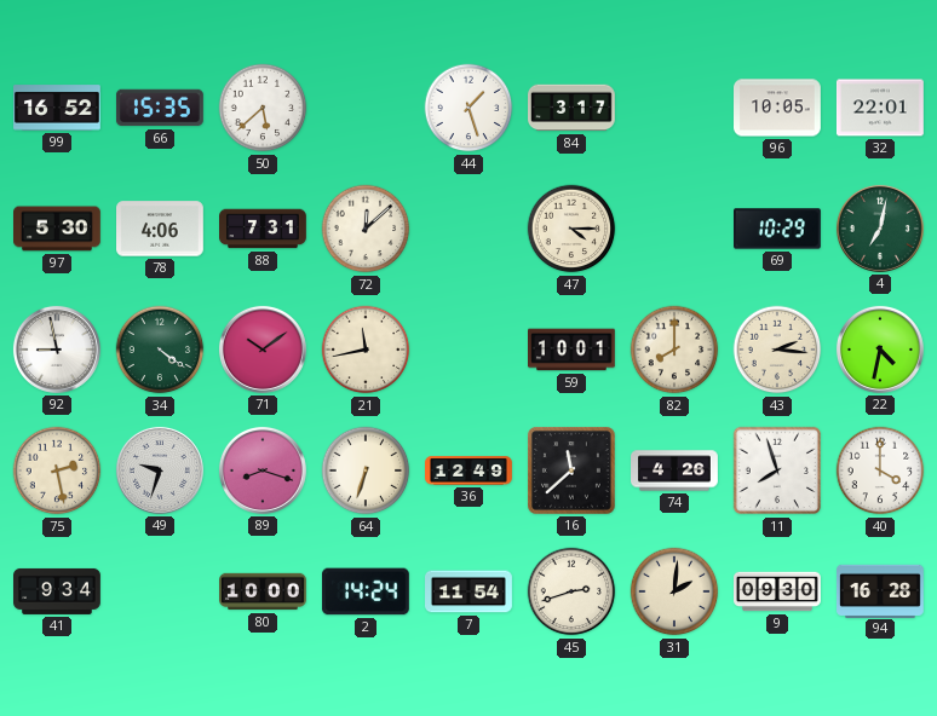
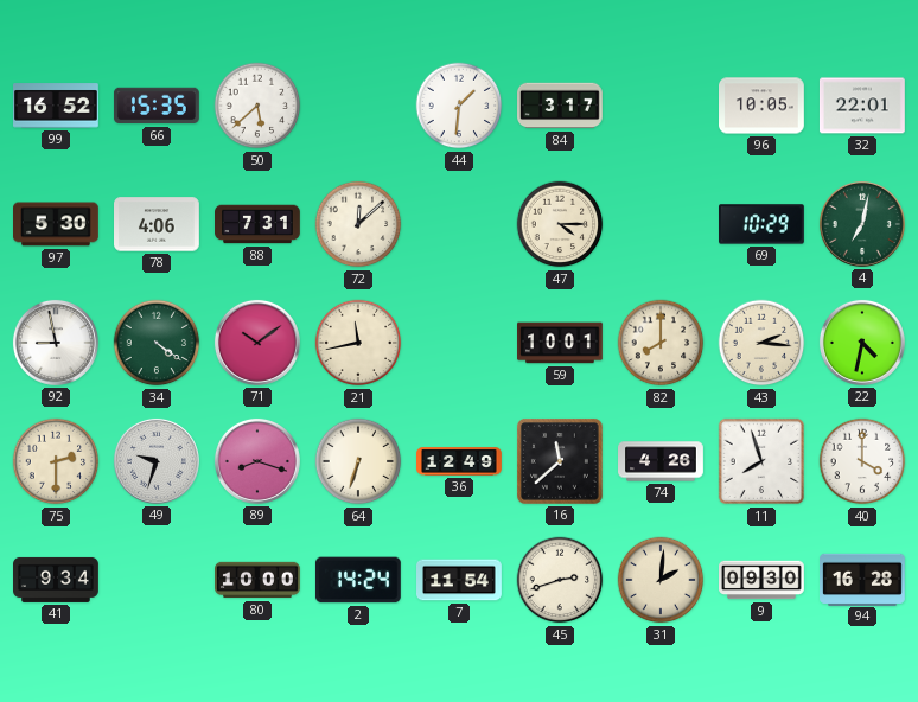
44: 1:27 -> 1:31
75: 2:28 -> 2:30
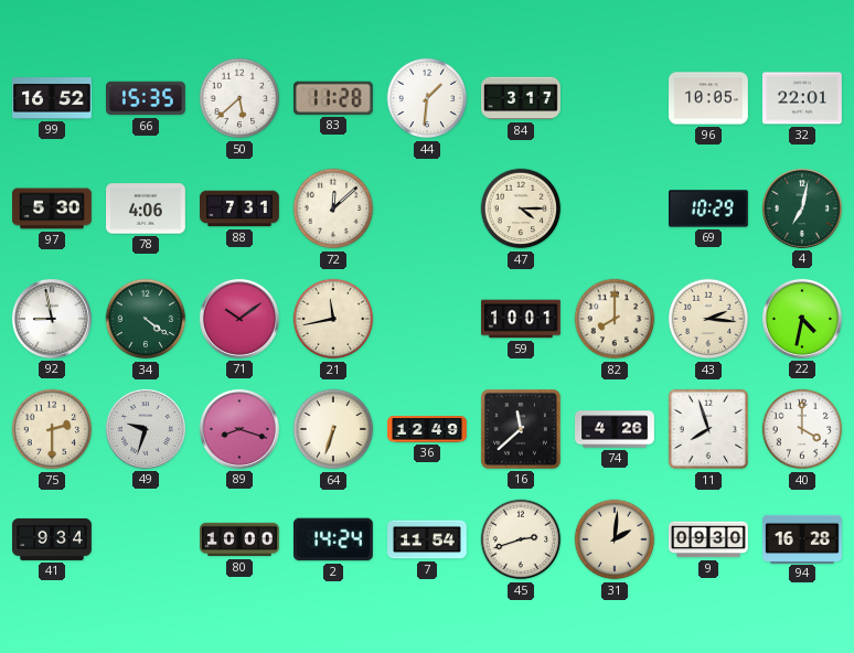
83: none -> 11:28
